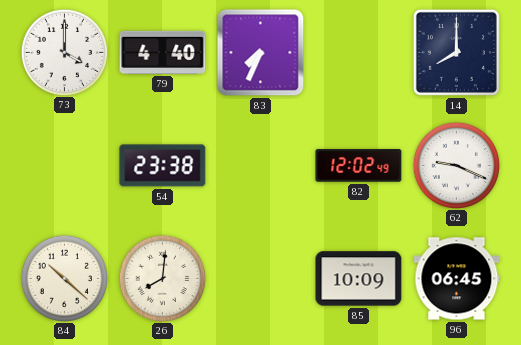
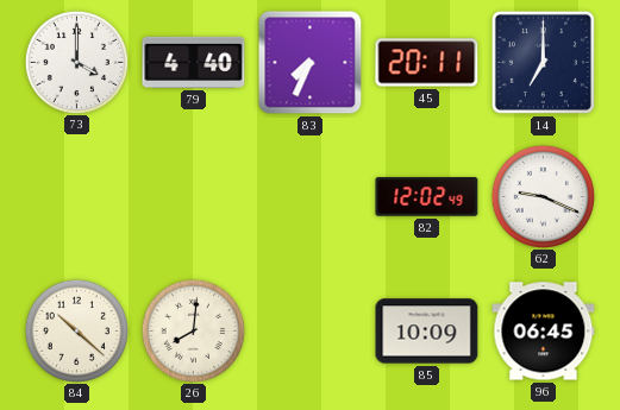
45: none -> 20:11
14: 8:00 -> 7:00
54: 23:38 -> none
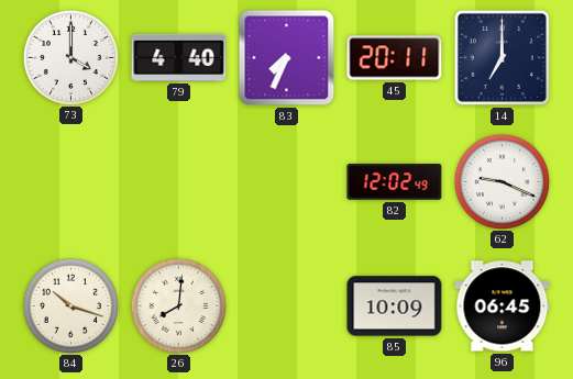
84: 10:22 -> 10:18
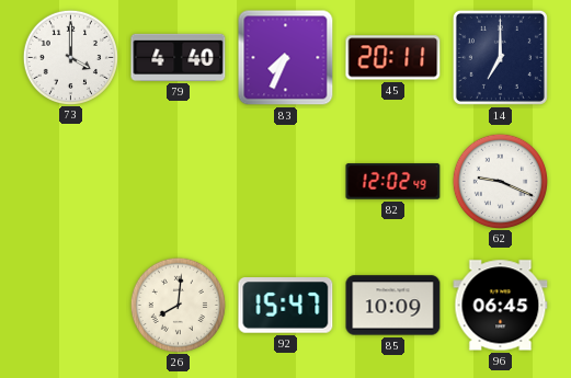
84: 10:18 -> none
92: none -> 15:47
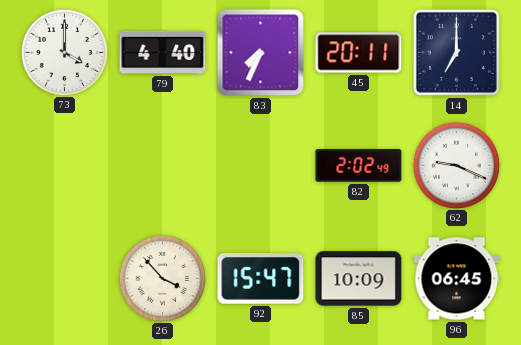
82: 12:02 -> 2:02
26: 8:01 -> 3:53
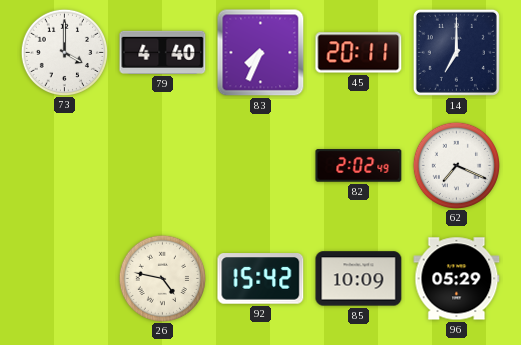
62: 9:19 -> 7:19
26: 3:53 -> 4:47
92: 15:47 -> 15:42
96: 06:45 -> 05:29
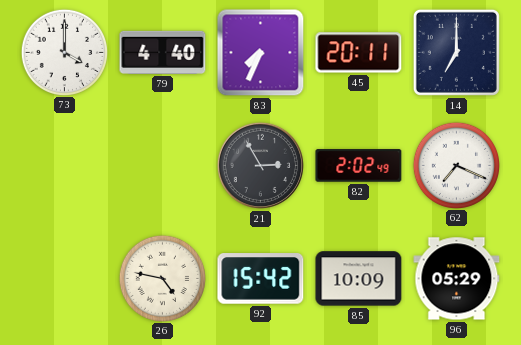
21: none -> 2:55
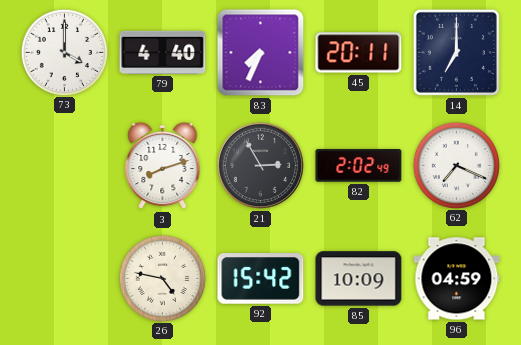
3: none -> 8:12
96: 05:29 -> 04:59
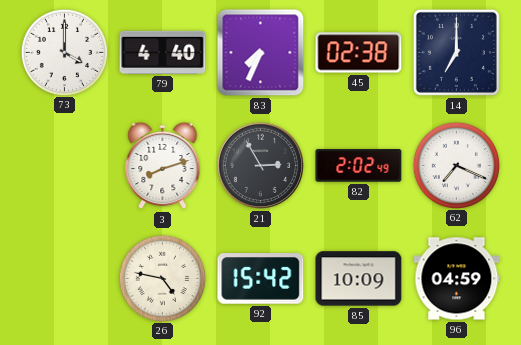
45: 20:11 -> 02:38
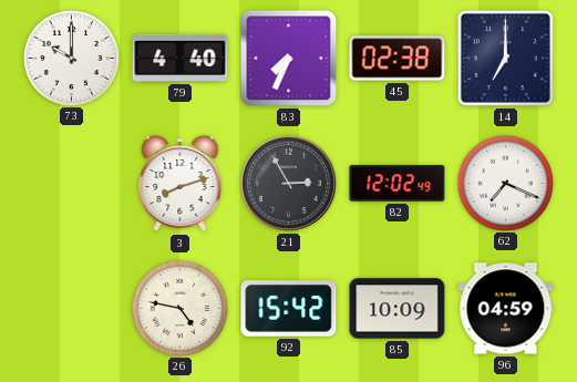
73: 4:00 -> 10:00
82: 2:02 -> 12:02
